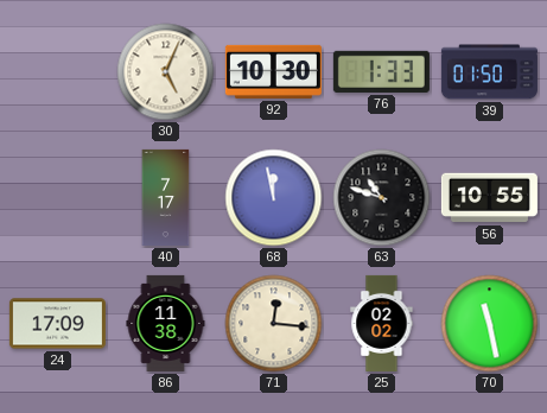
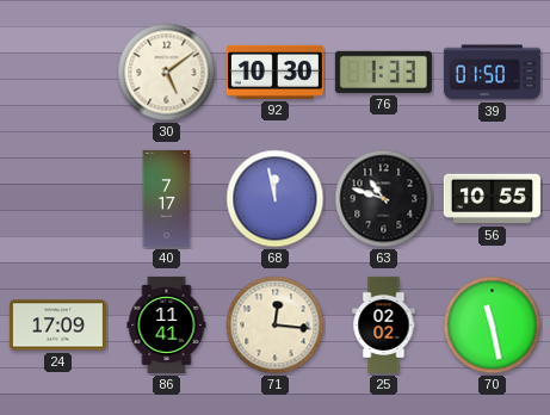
30: 5:04 -> 5:09
86: 11:38 -> 11:41
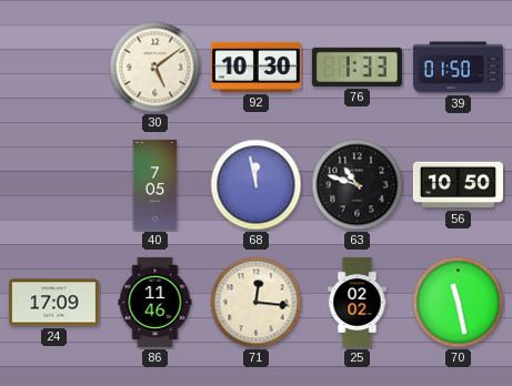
40: 7:17 -> 7:05
56: 10:55 -> 10:50
86: 11:41 -> 11:46
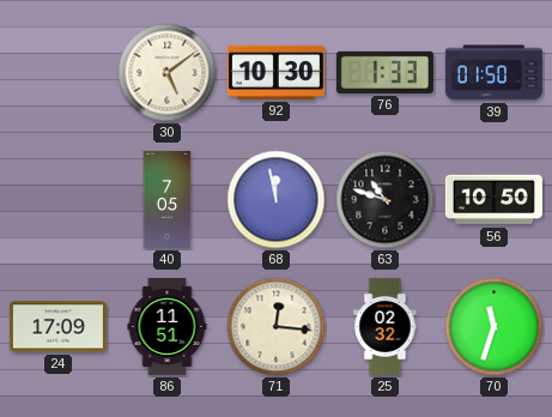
86: 11:46 -> 11:51
25: 02:02 -> 02:32
70: 11:28 -> 11:33
